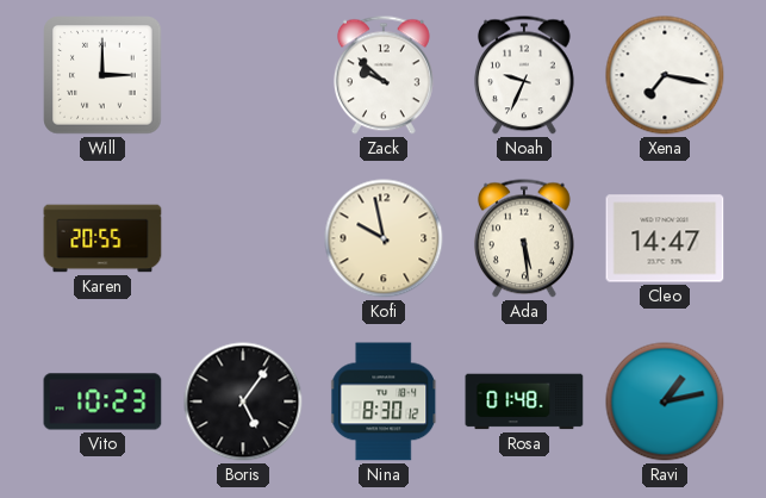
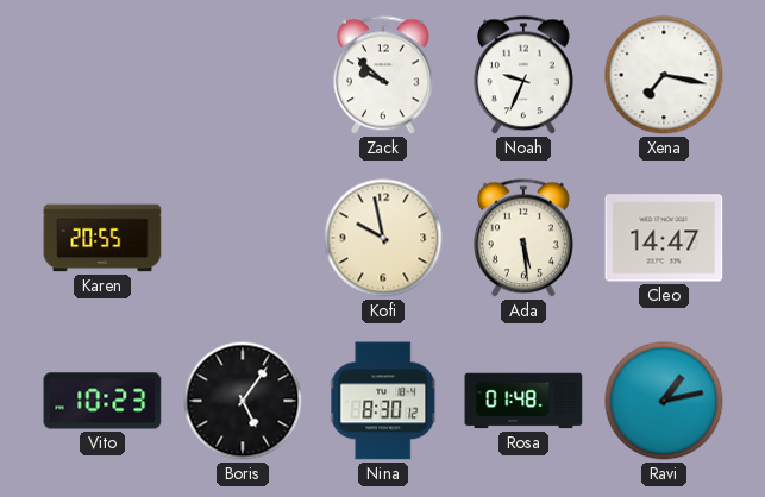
Will: 3:00 -> none
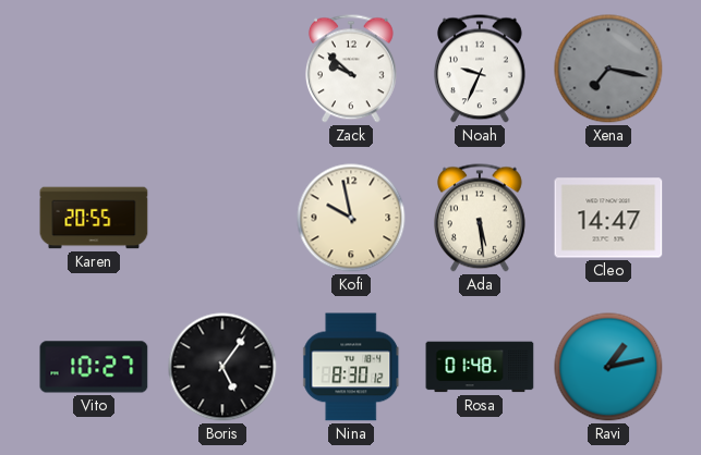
Xena dial: white -> grey
Vito: 10:23 -> 10:27
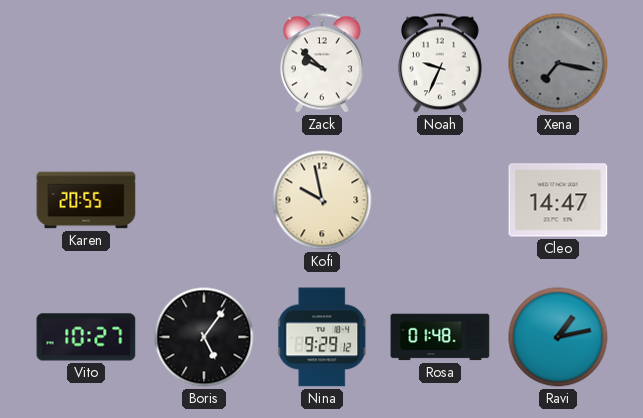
Ada: 5:29 -> none
Nina: 8:30 -> 9:29
